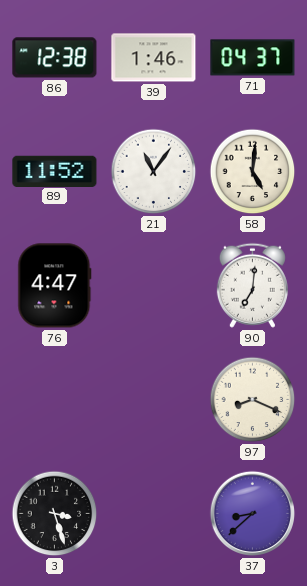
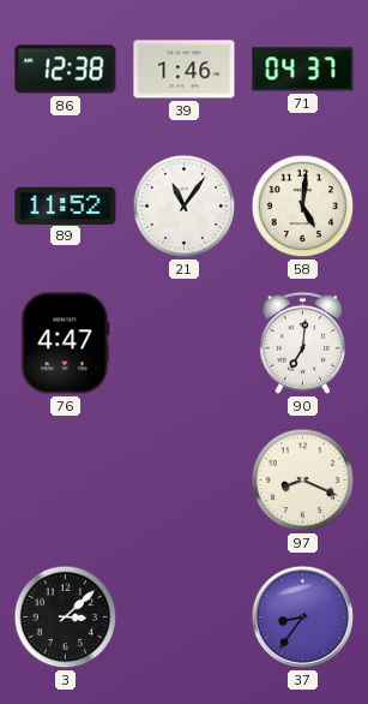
3: 3:27 -> 3:08
37: 8:38 -> 8:36
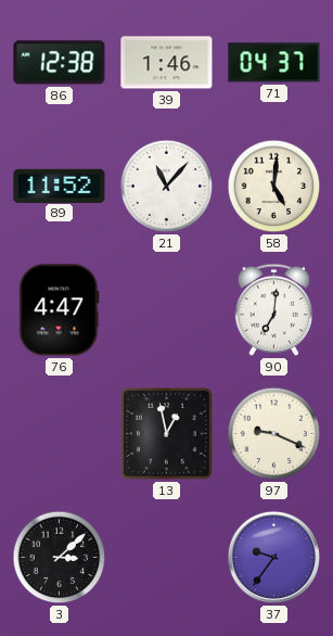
21: 11:06 -> 11:07
13: none -> 12:58
97: 8:19 -> 9:19
37: 8:36 -> 9:36
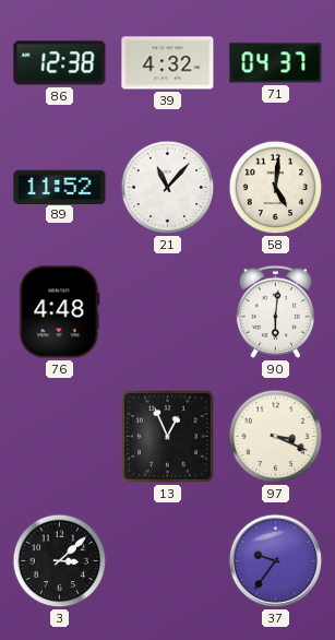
39: 1:46 -> 4:32
76: 4:47 -> 4:48
90: 7:01 -> 6:01
13: 12:58 -> 12:56
97: 9:19 -> 3:19
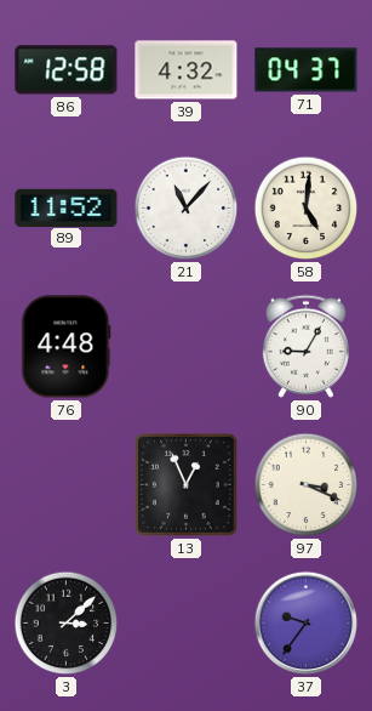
86: 12:38 -> 12:58
90: 6:01 -> 9:05
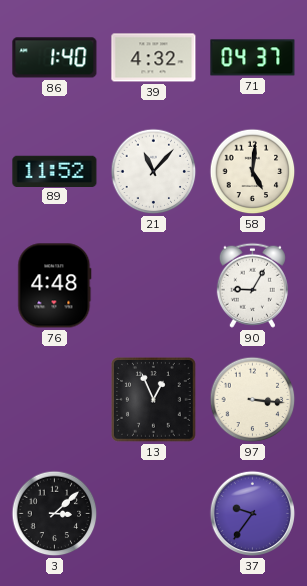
86: 12:58 -> 1:40
97: 3:19 -> 3:16
